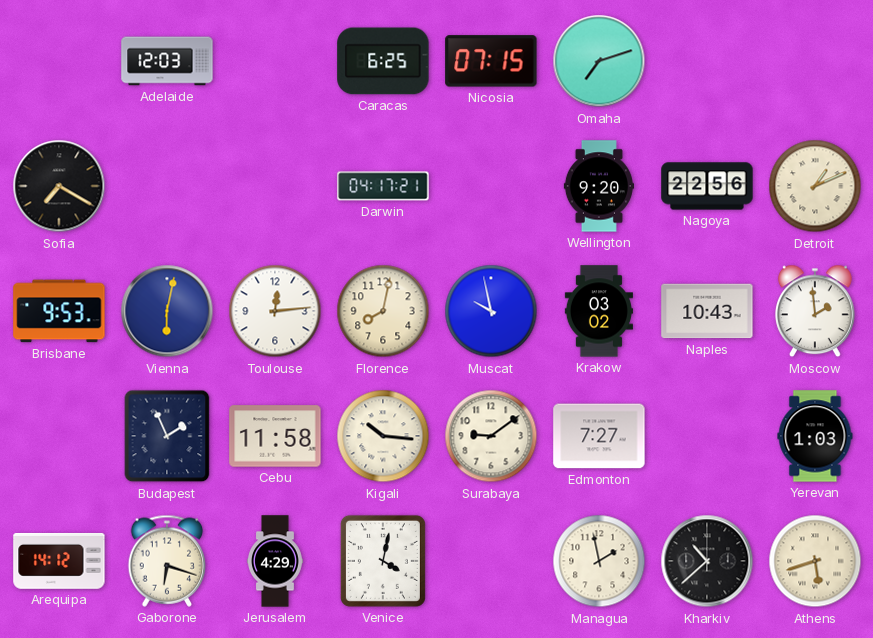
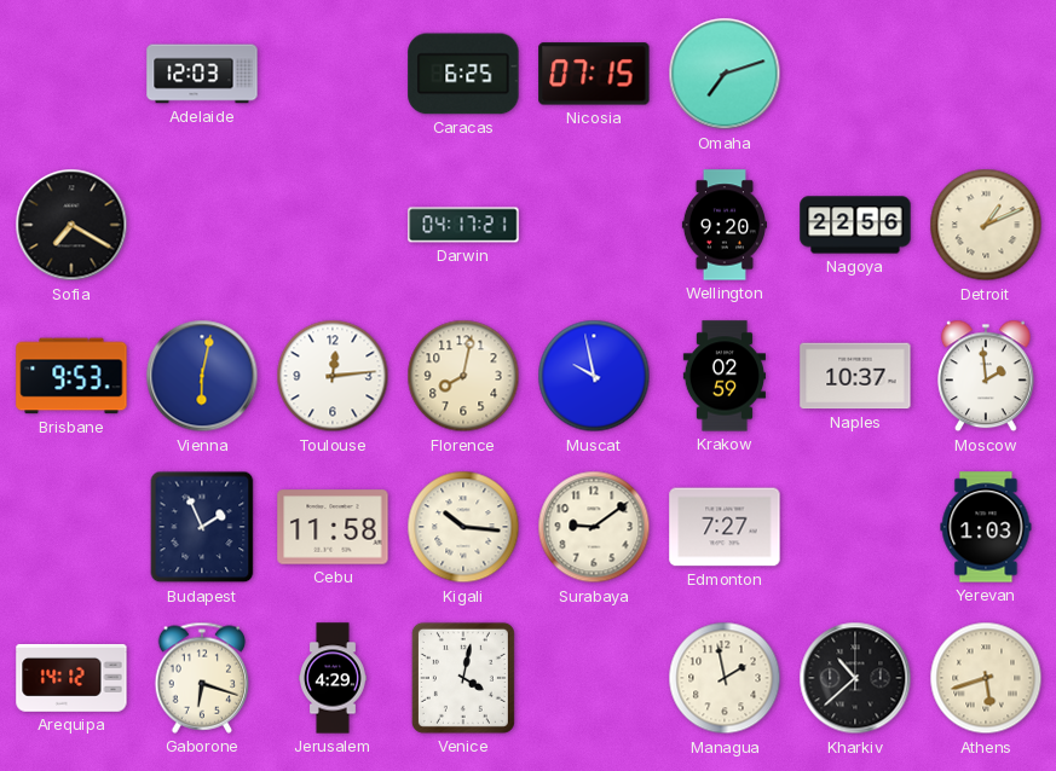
Krakow: 03:02 -> 02:59
Naples: 10:43 -> 10:37
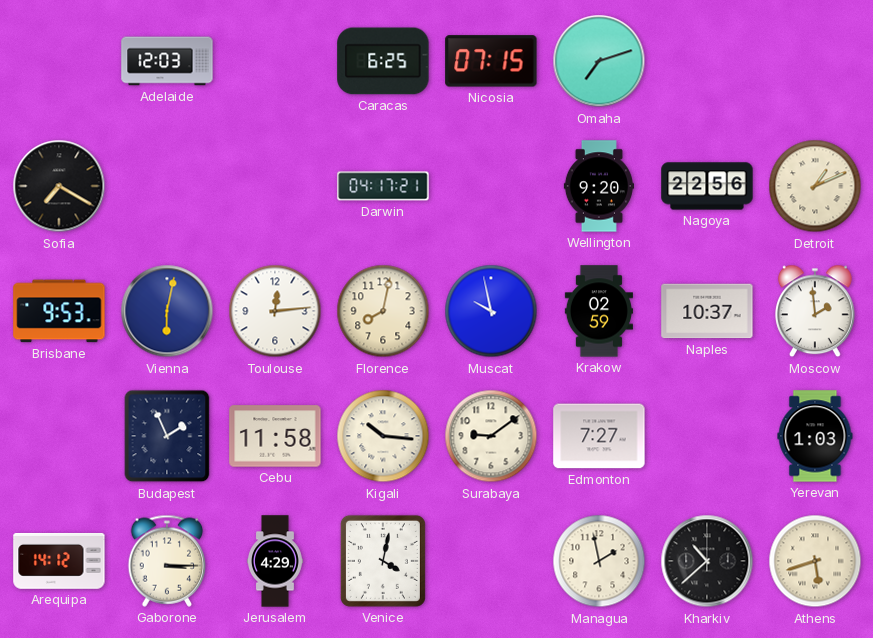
Gaborone: 6:18 -> 3:15
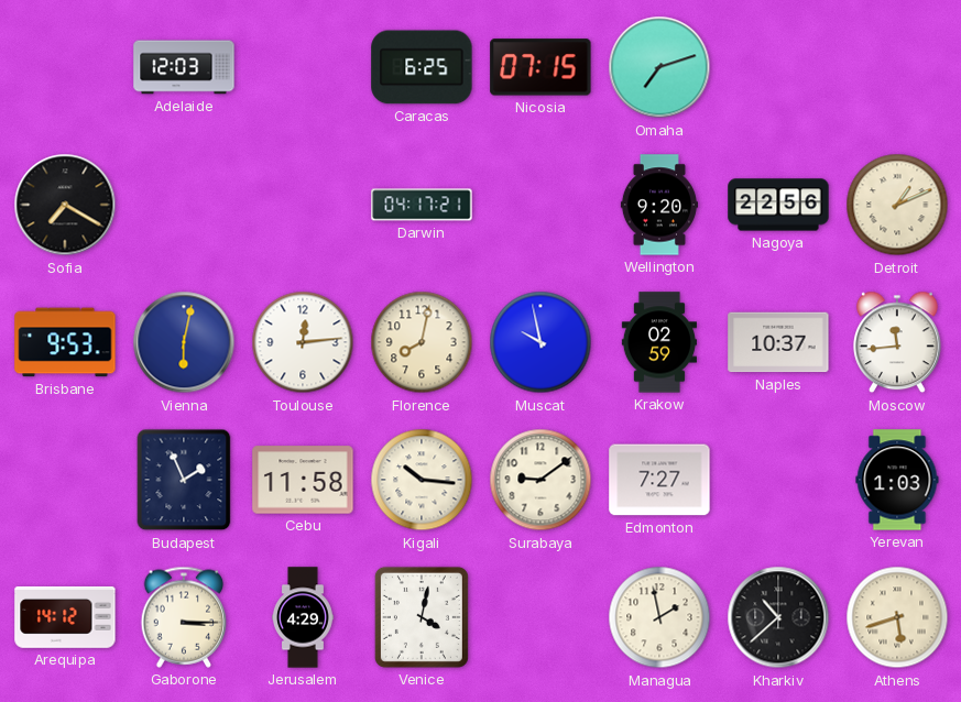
Moscow: 1:59 -> 11:44
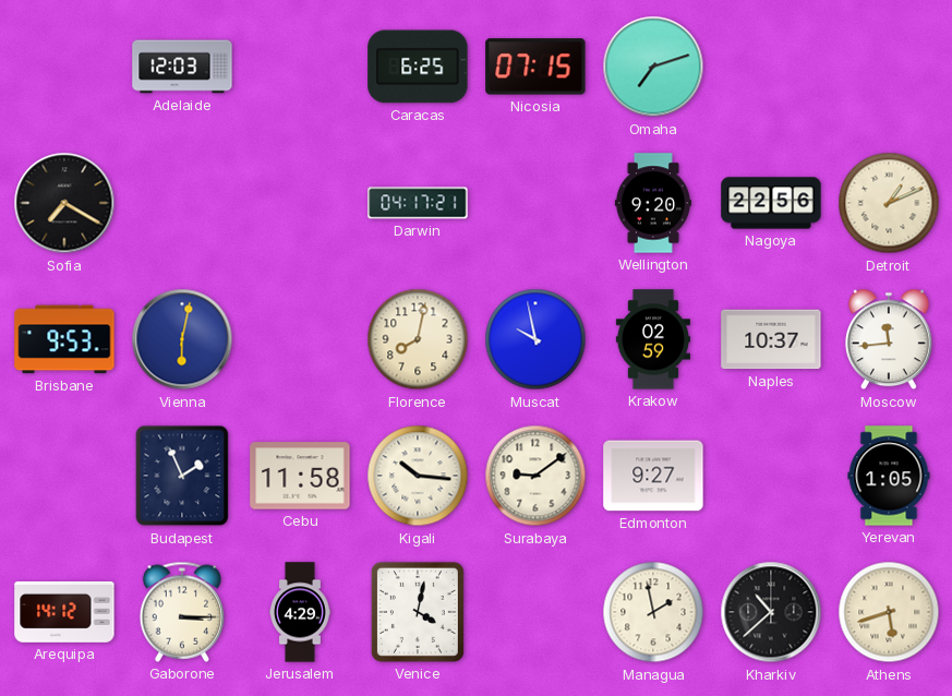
Toulouse: 12:14 -> none
Edmonton: 7:27 -> 9:27
Yerevan: 1:03 -> 1:05
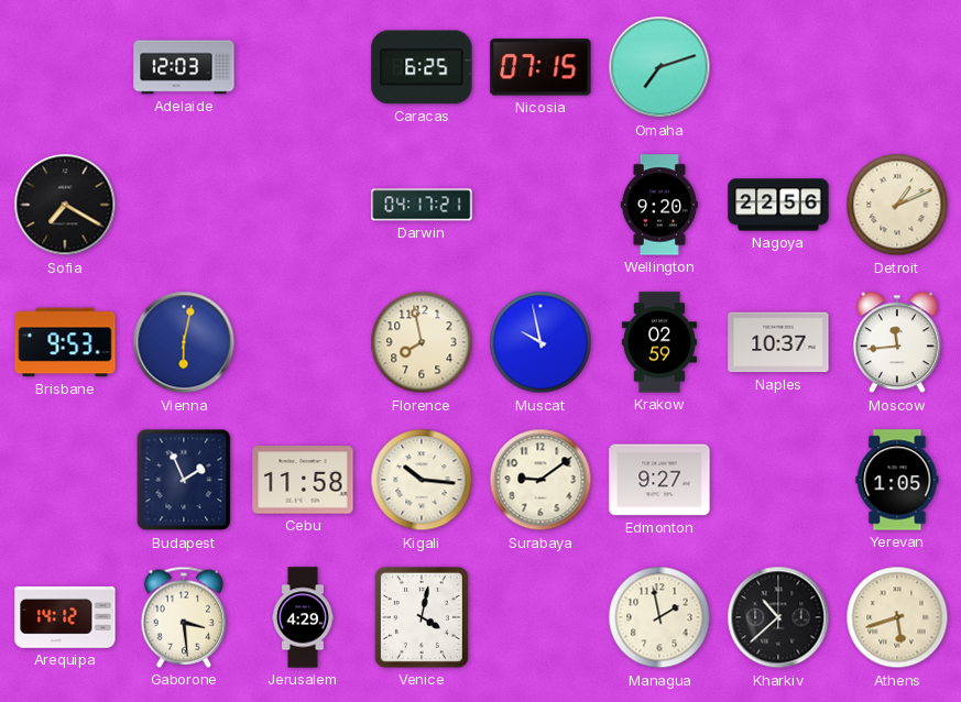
Florence: 8:02 -> 7:58
Gaborone: 3:15 -> 3:29
